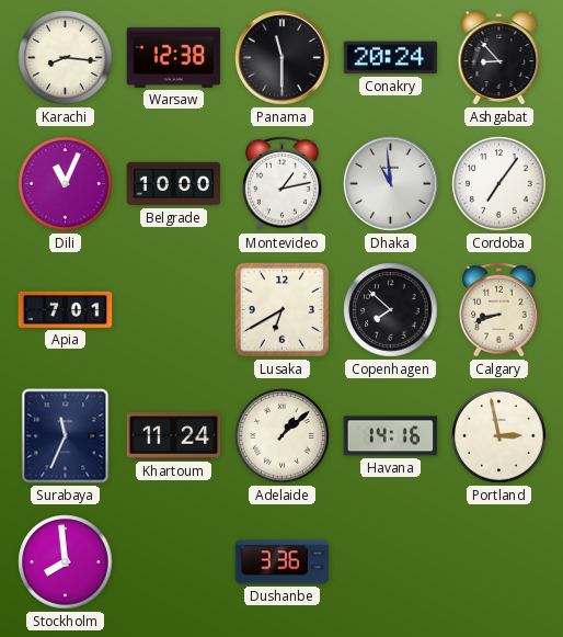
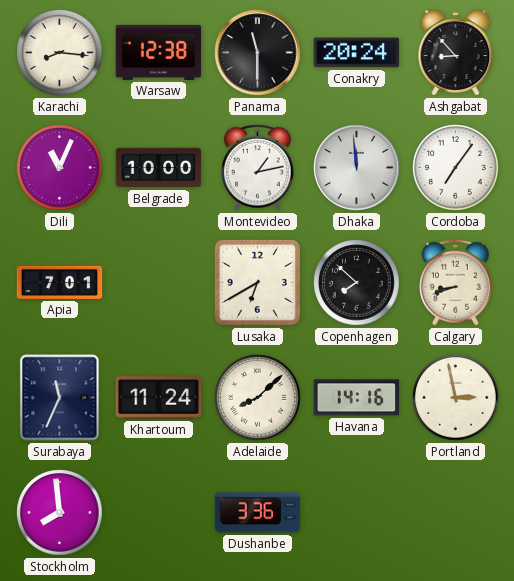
Dhaka: 10:59 -> 11:59
Adelaide: 1:08 -> 8:08
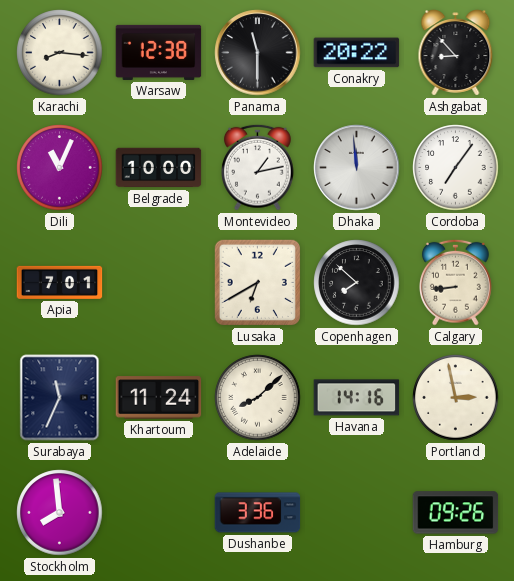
Conakry: 20:24 -> 20:22
Calgary: 8:42 -> 8:44
Hamburg: none -> 09:26
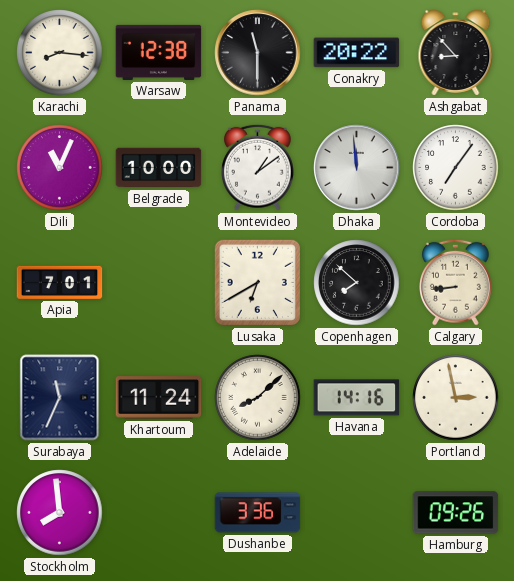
Montevideo: 1:13 -> 1:09
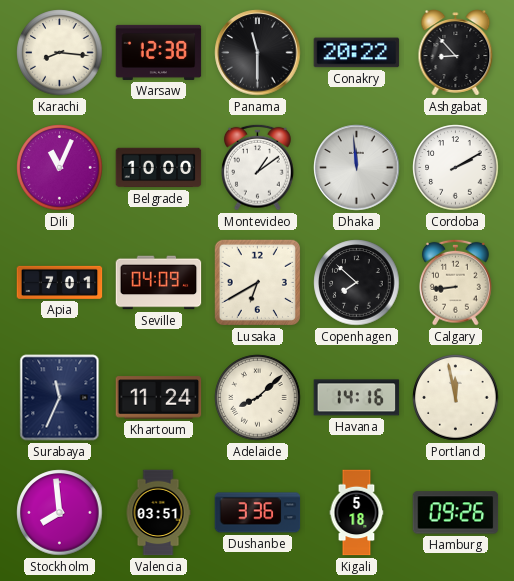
Cordoba: 7:06 -> 2:10
Seville: none -> 04:09
Portland: 2:58 -> 11:58
Valencia: none -> 03:51
Kigali: none -> 5:18
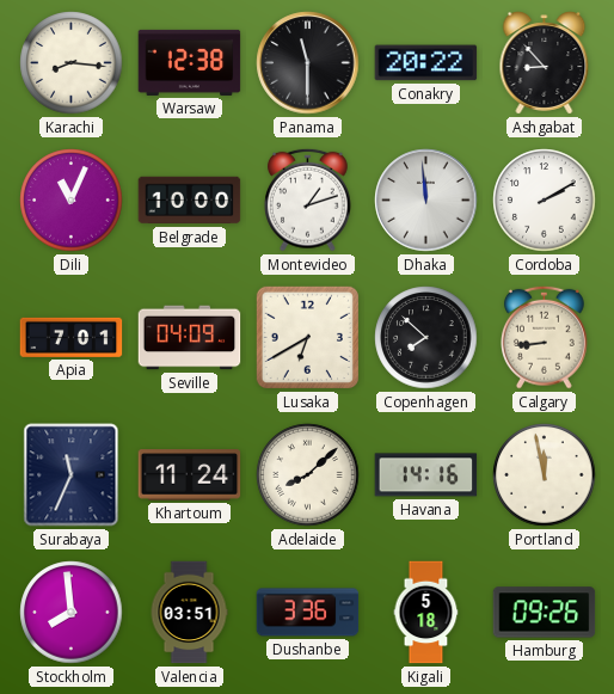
Montevideo: 1:09 -> 1:12
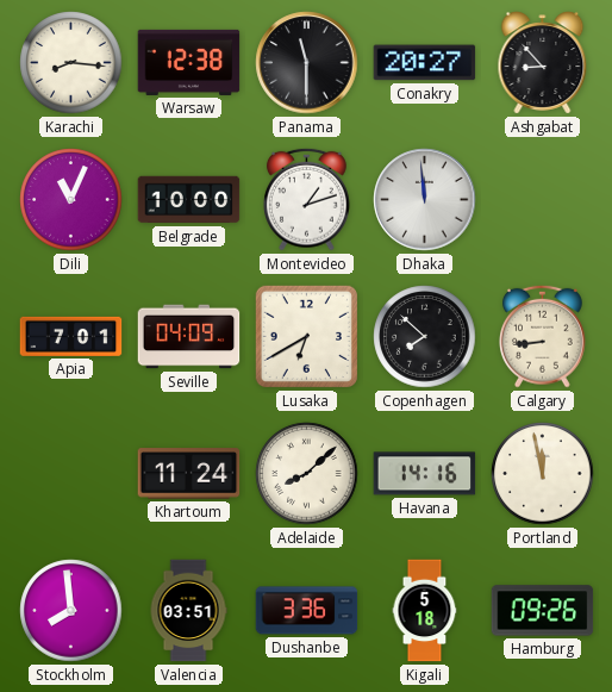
Conakry: 20:22 -> 20:27
Cordoba: 2:10 -> none
Surabaya: 11:34 -> none
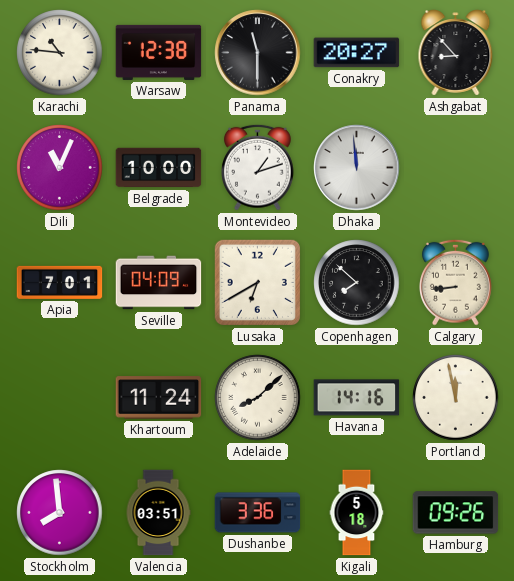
Karachi: 8:16 -> 10:46
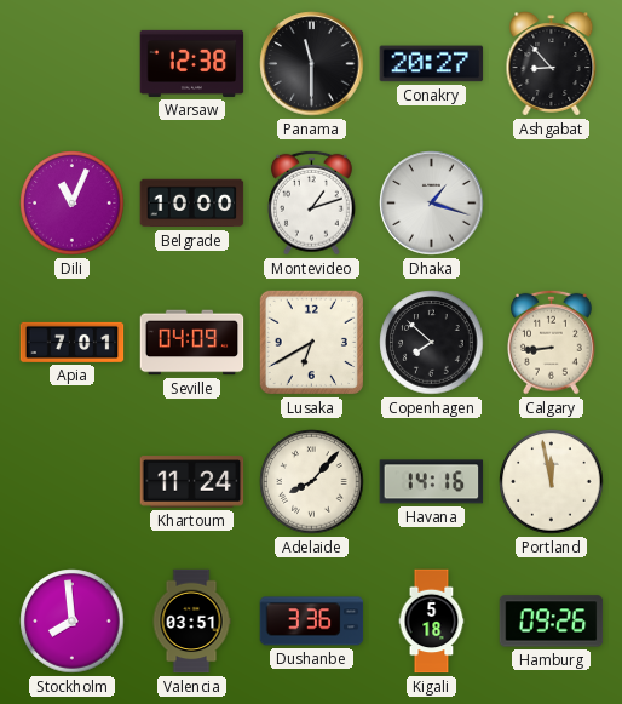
Karachi: 10:46 -> none
Dhaka: 11:59 -> 1:18
Adelaide: 8:08 -> 8:07
